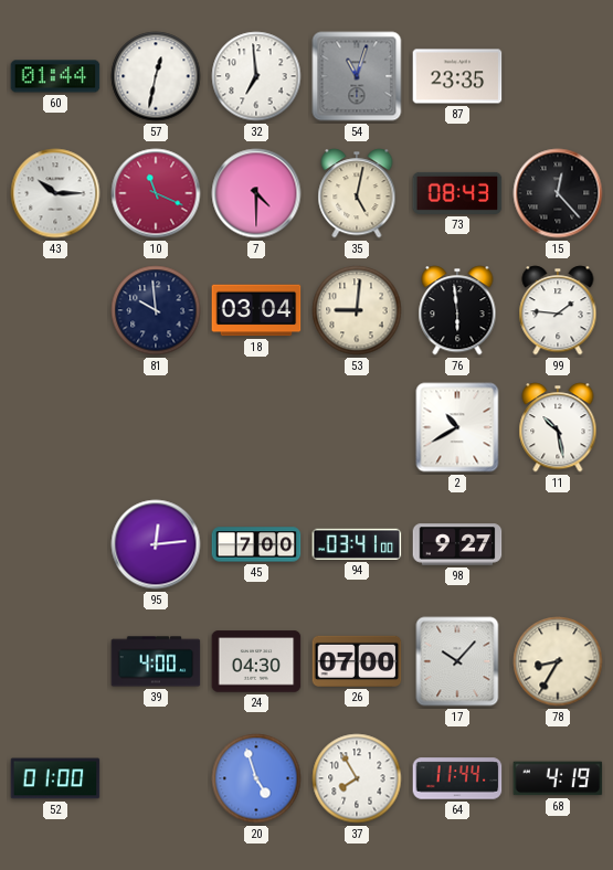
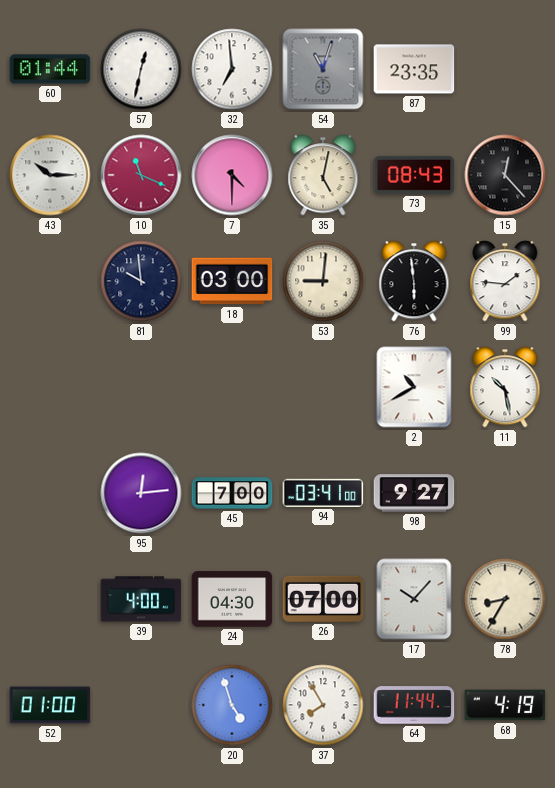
18: 03:04 -> 03:00
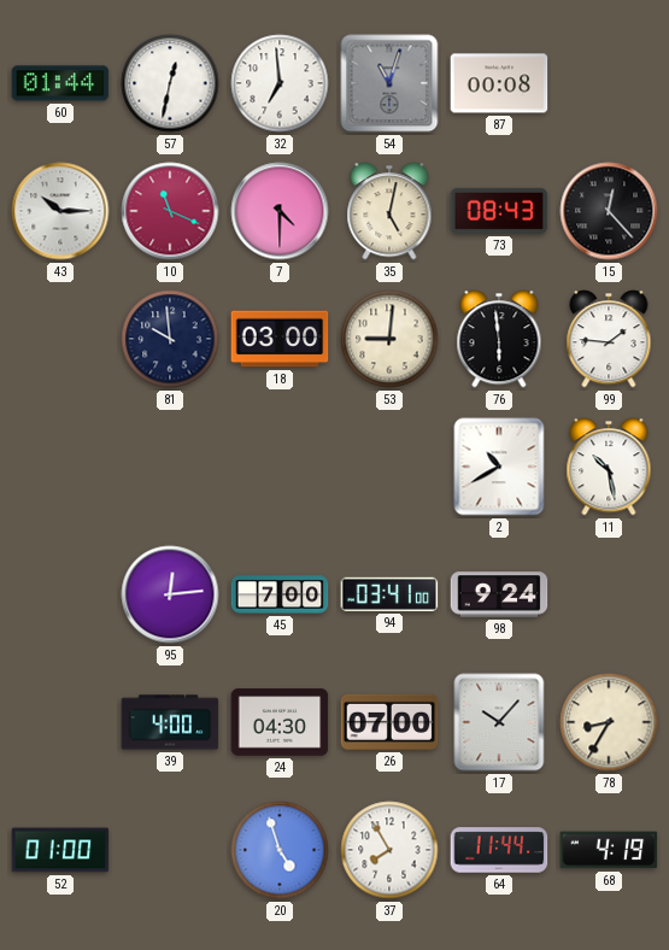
87: 23:35 -> 00:08
98: 9:27 -> 9:24
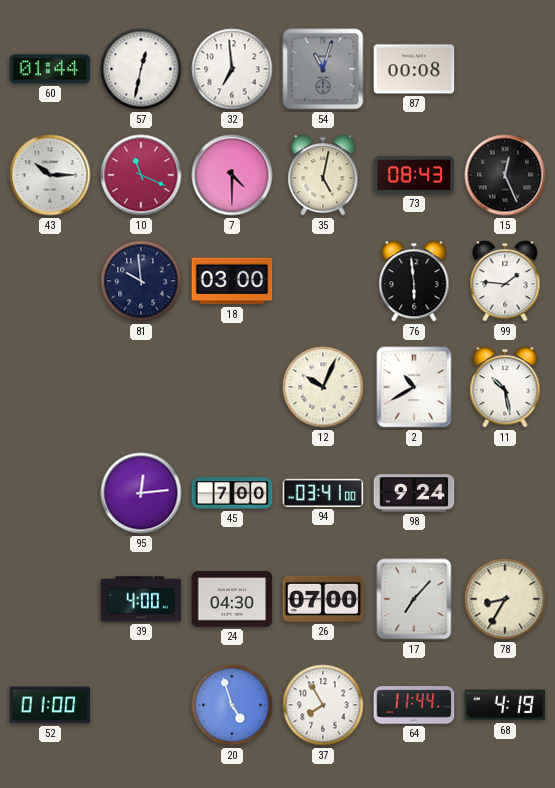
15: 12:23 -> 12:26
53: 9:01 -> none
12: none -> 10:04
17: 10:07 -> 7:07
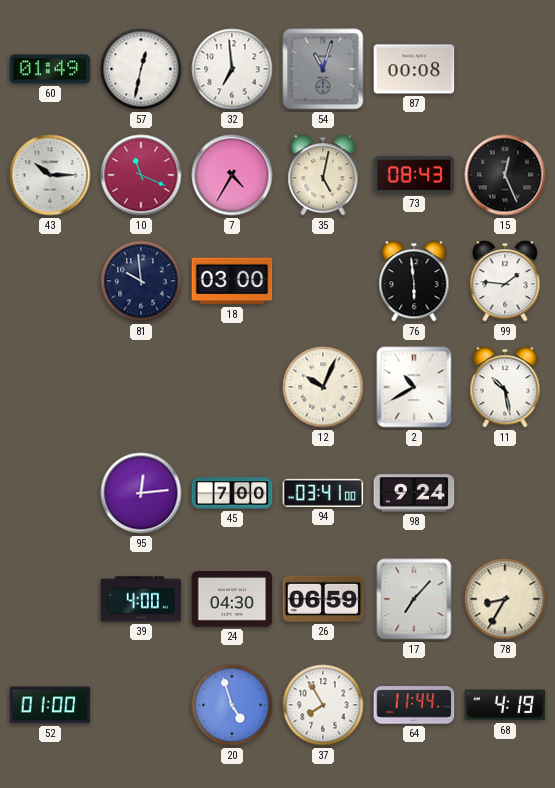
60: 01:44 -> 01:49
7: 4:30 -> 4:35
26: 07:00 -> 06:59
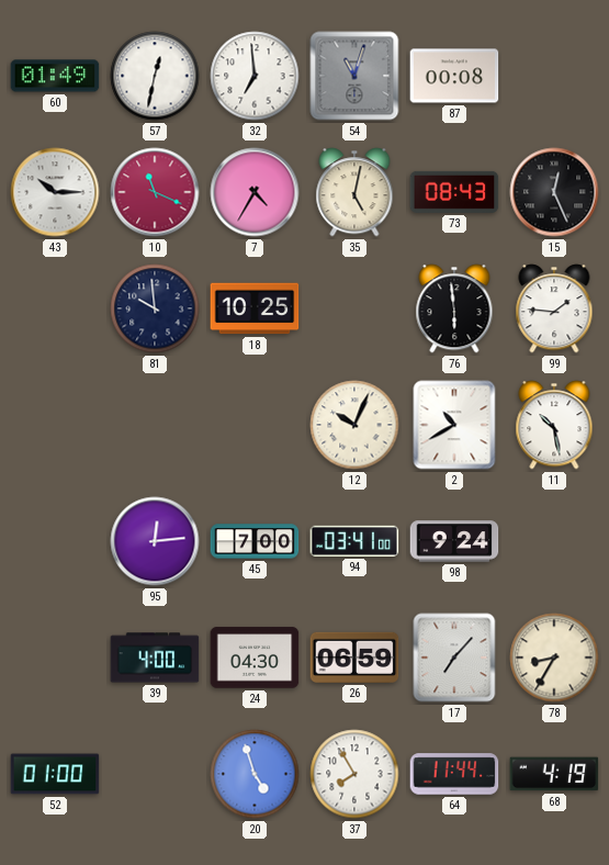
18: 03:00 -> 10:25
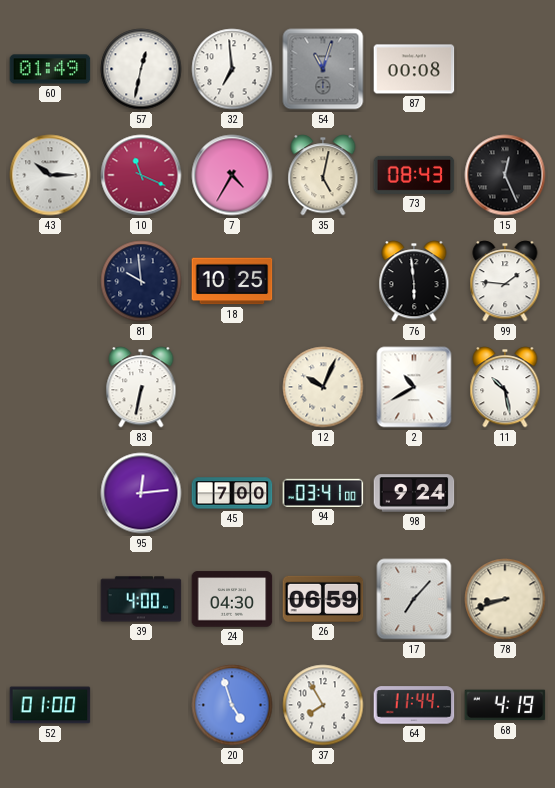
83: none -> 6:32
78: 8:35 -> 8:42
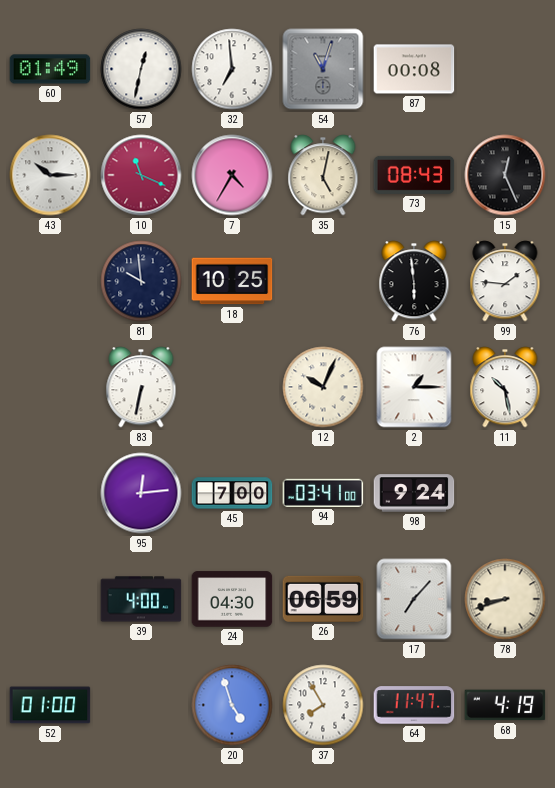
2: 10:40 -> 1:15
64: 11:44 -> 11:47
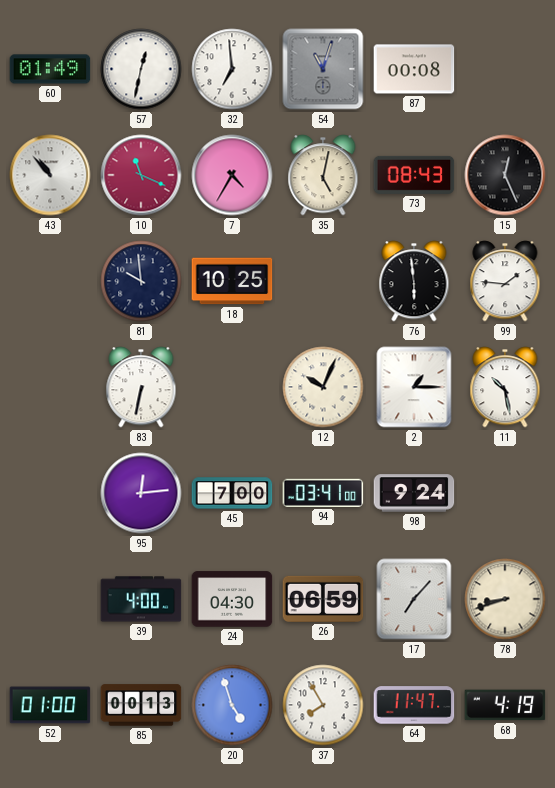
43: 10:15 -> 10:53
85: none -> 00:13
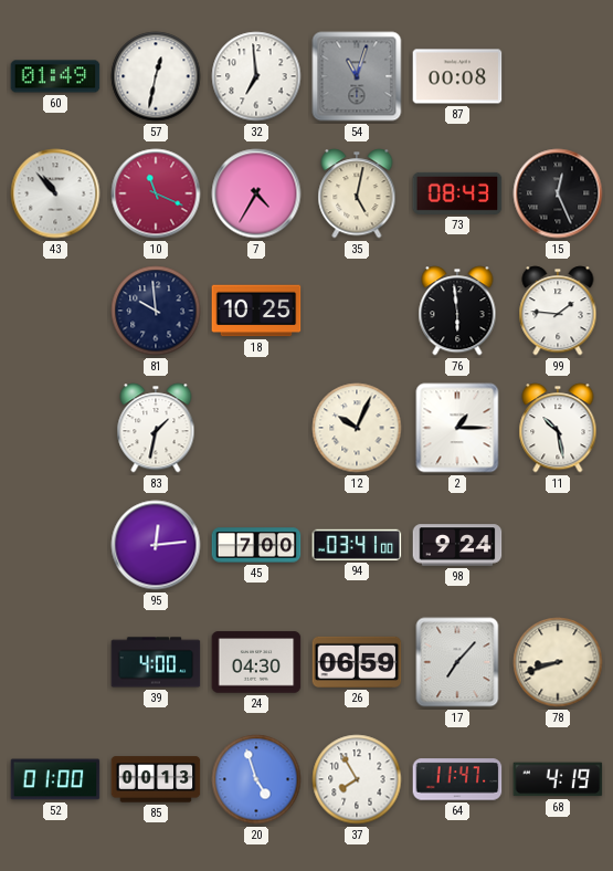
83: 6:32 -> 1:32
